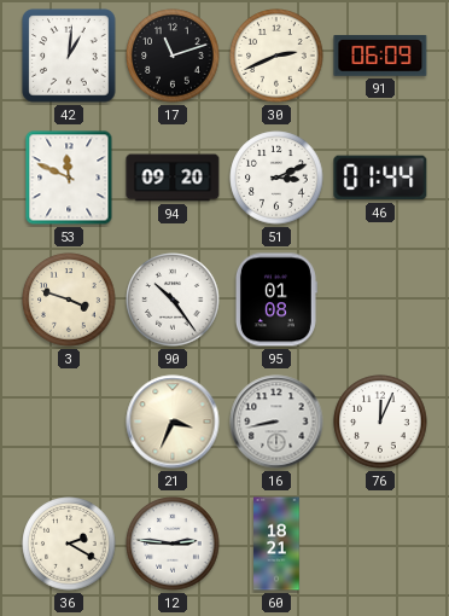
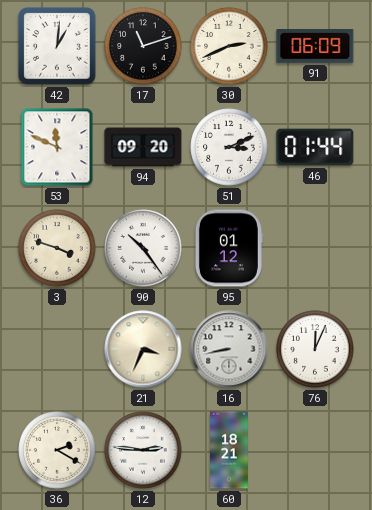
95: 01:08 -> 01:12
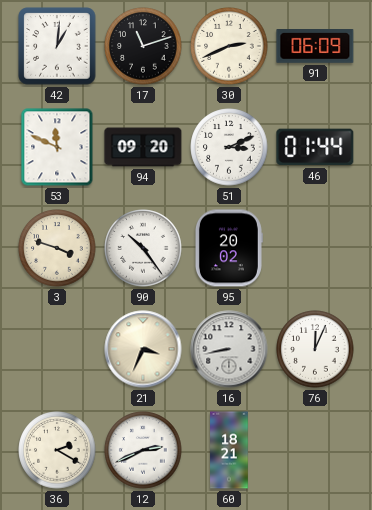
95: 01:12 -> 20:02
12: 2:46 -> 2:41
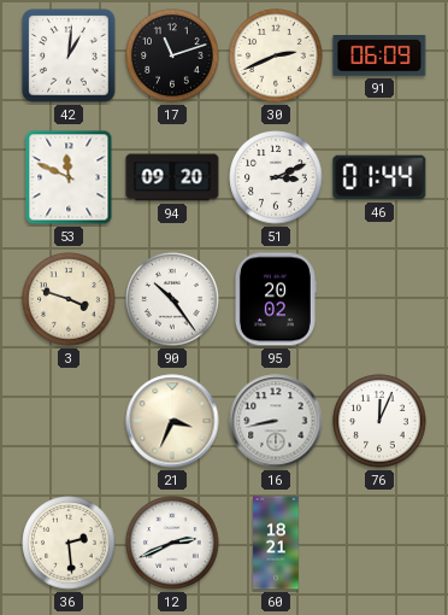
36: 2:20 -> 2:29
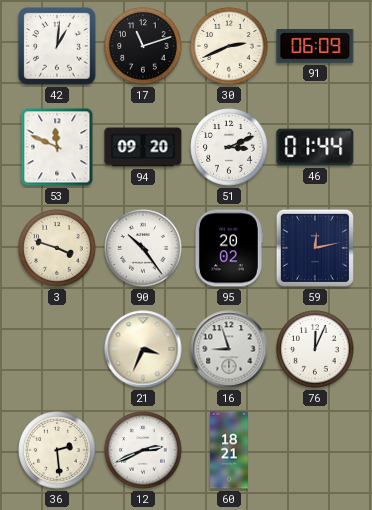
59: none -> 12:13
16: 8:43 -> 8:57
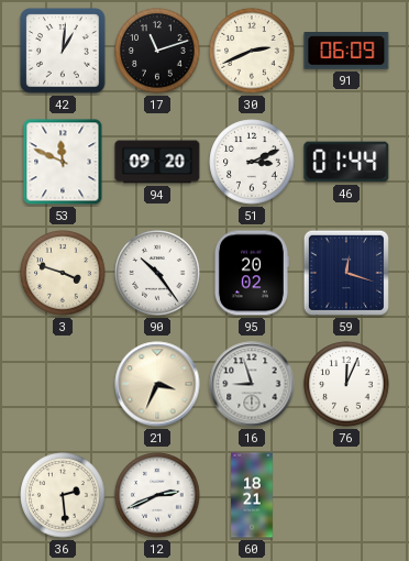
59: 12:13 -> 12:18
